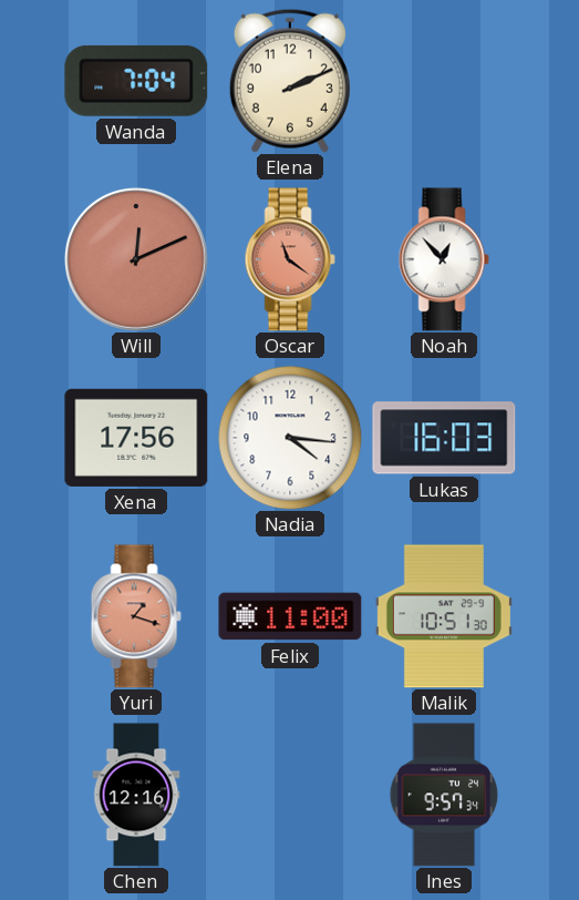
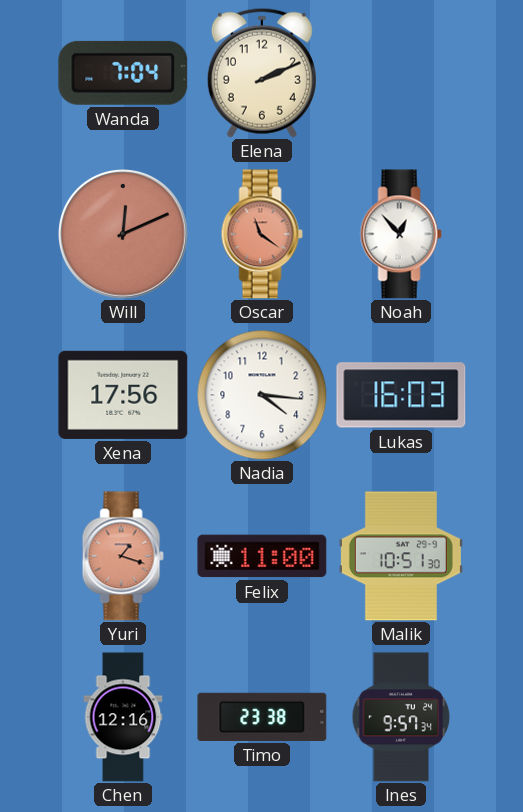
Timo: none -> 23:38
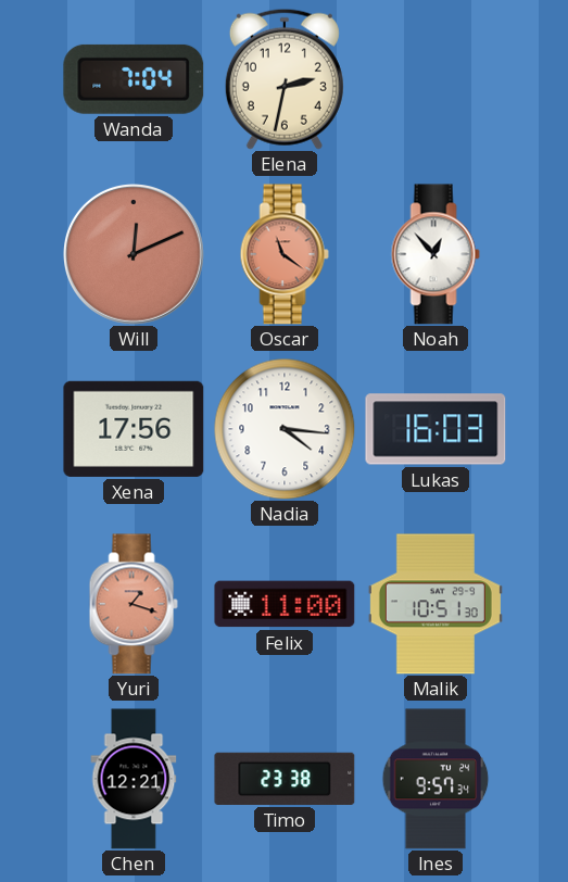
Elena: 2:11 -> 2:32
Chen: 12:16 -> 12:21
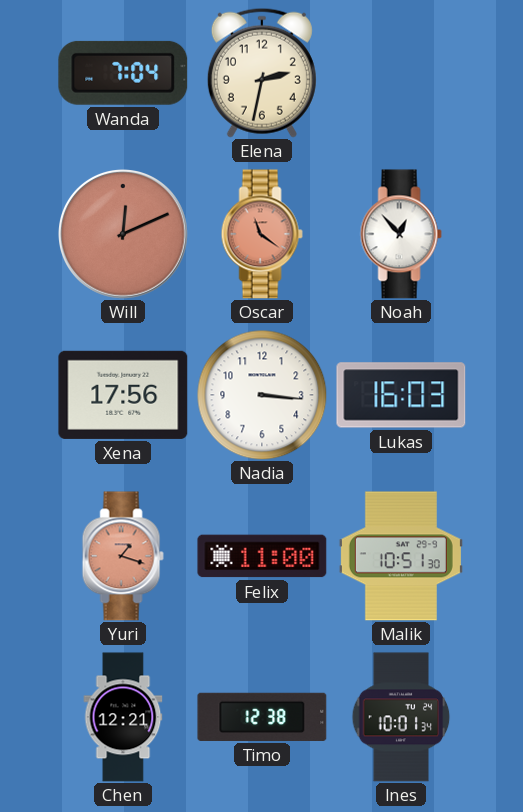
Nadia: 4:16 -> 3:16
Timo: 23:38 -> 12:38
Ines: 9:57 -> 10:01
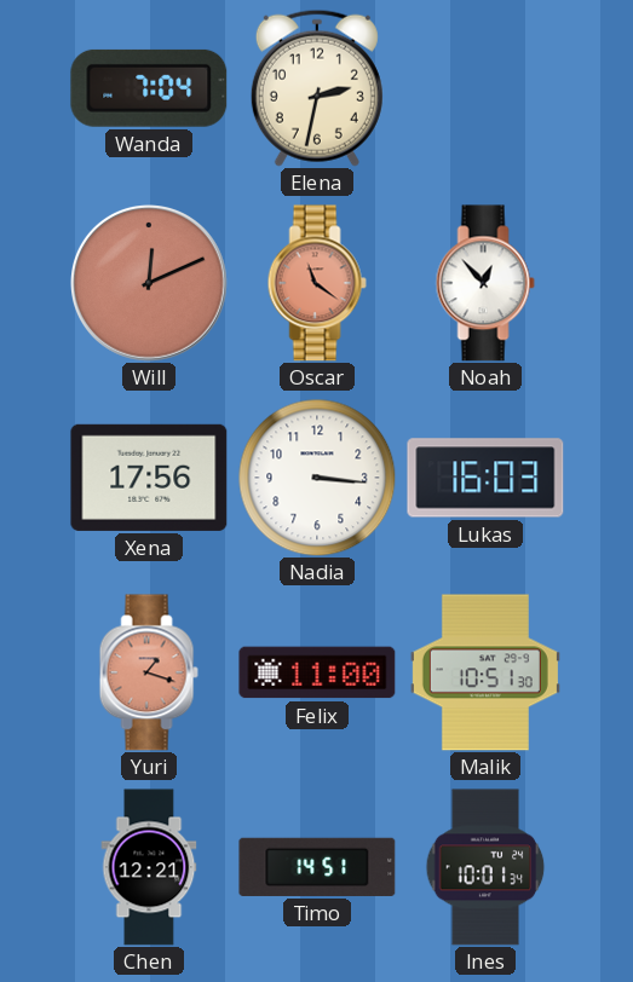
Timo: 12:38 -> 14:51
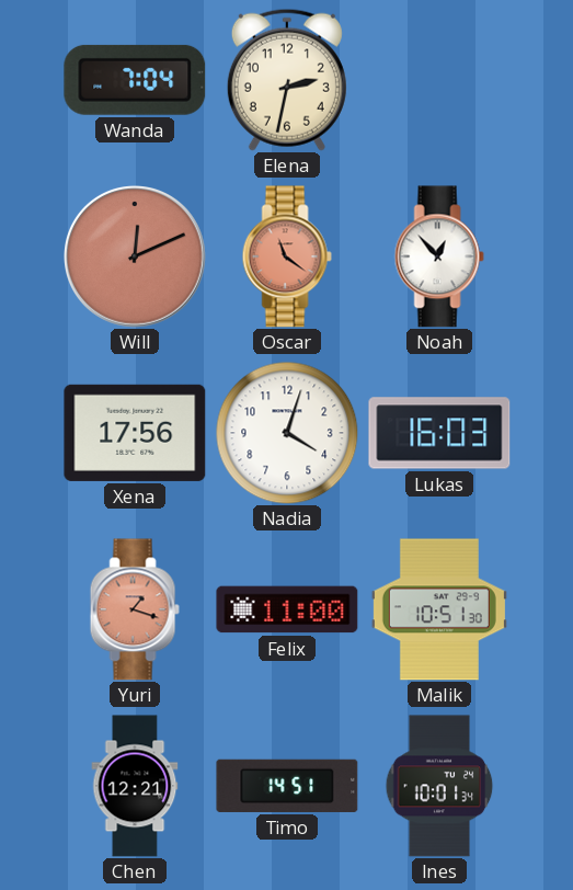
Nadia: 3:16 -> 4:03
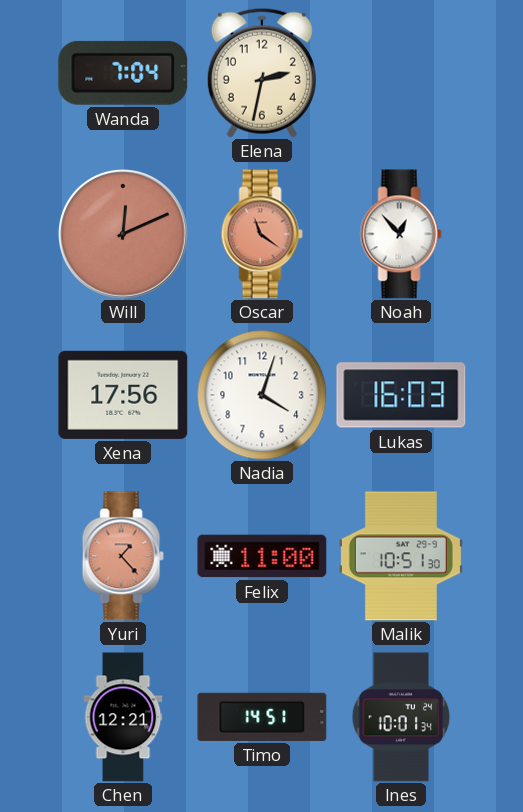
Yuri: 1:18 -> 1:23
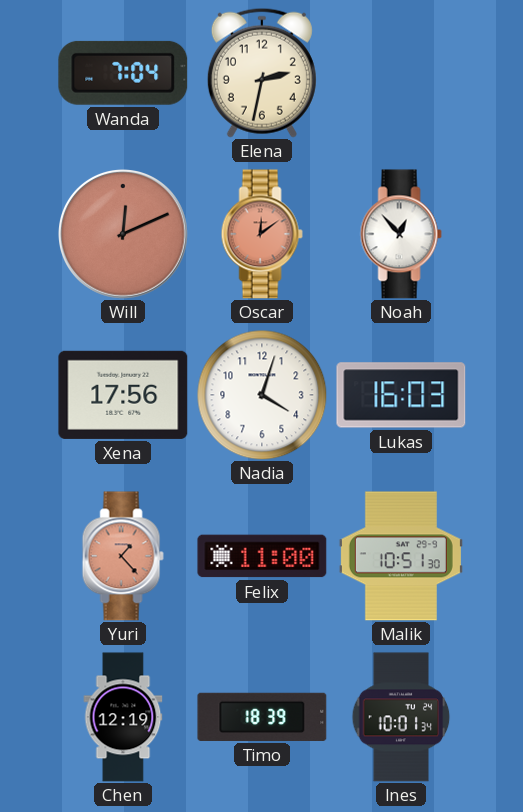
Oscar: 11:21 -> 12:09
Chen: 12:21 -> 12:19
Timo: 14:51 -> 18:39
